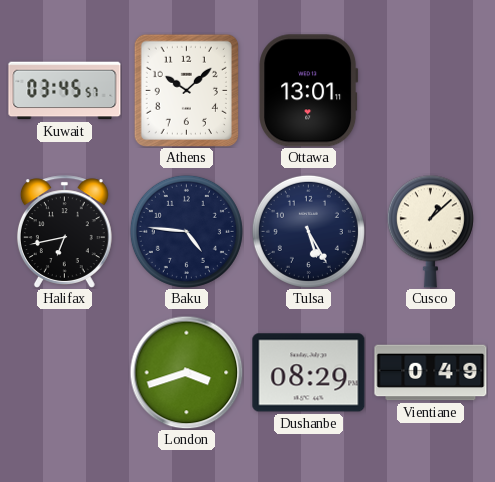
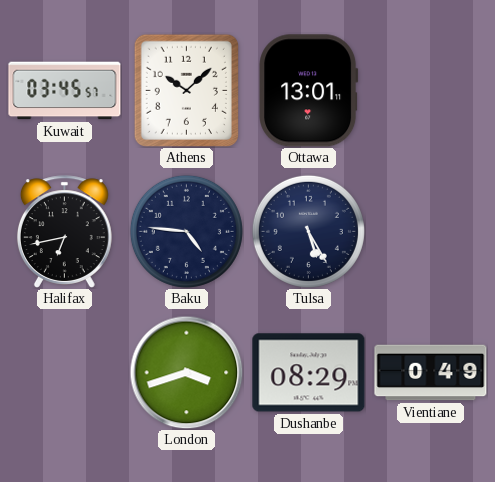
Cusco: 1:08 -> none
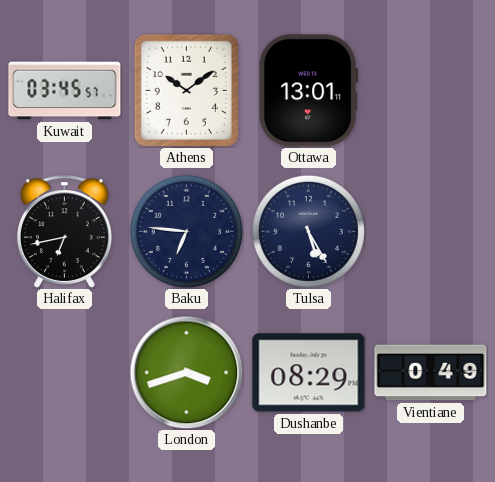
Athens: 10:08 -> 10:09
Baku: 4:46 -> 6:46
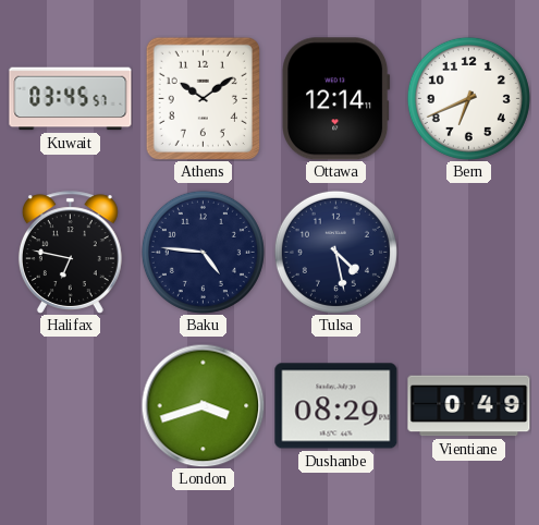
Ottawa: 13:01 -> 12:14
Bern: none -> 6:41
Halifax: 6:43 -> 6:47
Baku: 6:46 -> 4:46
Tulsa: 5:25 -> 4:28
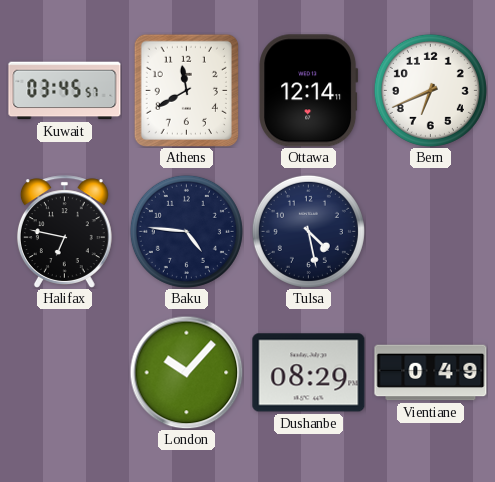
Athens: 10:09 -> 11:40
London: 3:42 -> 10:07
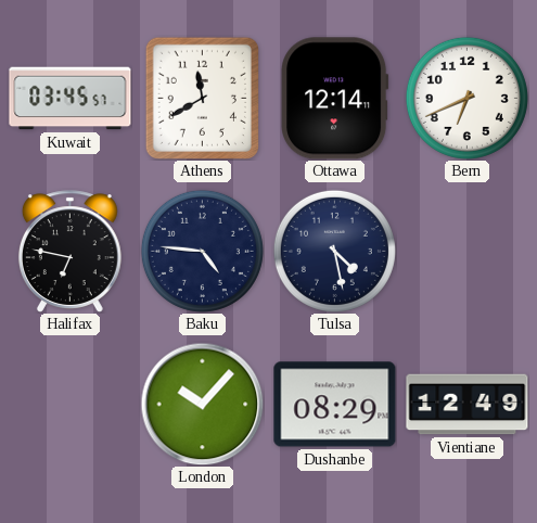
Vientiane: 0:49 -> 12:49
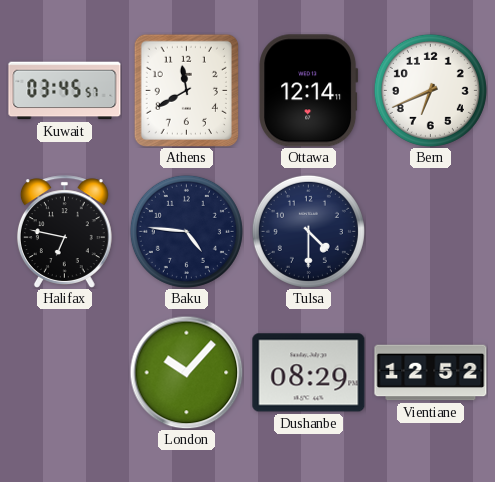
Tulsa: 4:28 -> 4:30
Vientiane: 12:49 -> 12:52
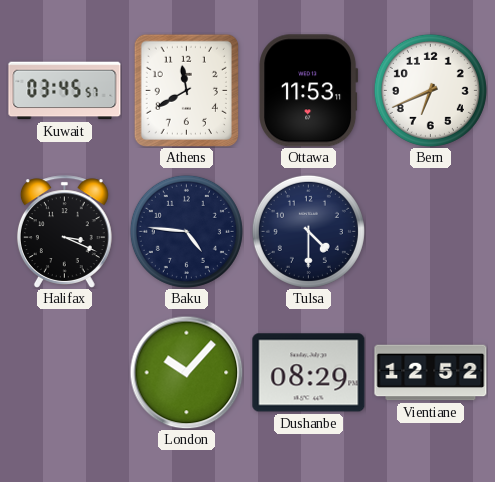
Ottawa: 12:14 -> 11:53
Halifax: 6:47 -> 3:19
